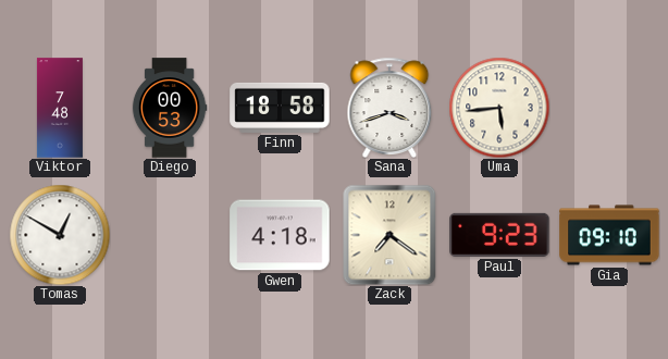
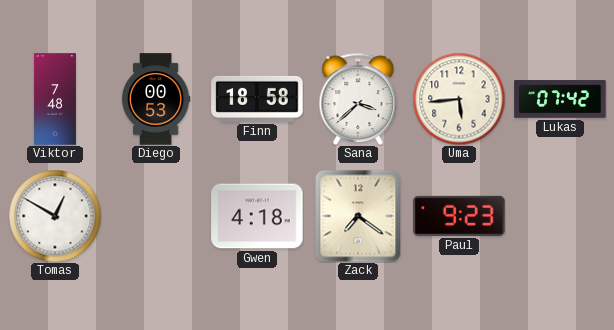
Sana: 3:42 -> 3:38
Lukas: none -> 07:42
Gia: 09:10 -> none
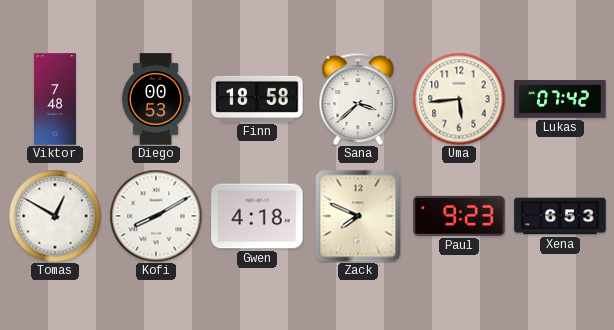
Kofi: none -> 8:10
Zack: 7:21 -> 7:49
Xena: none -> 6:53
